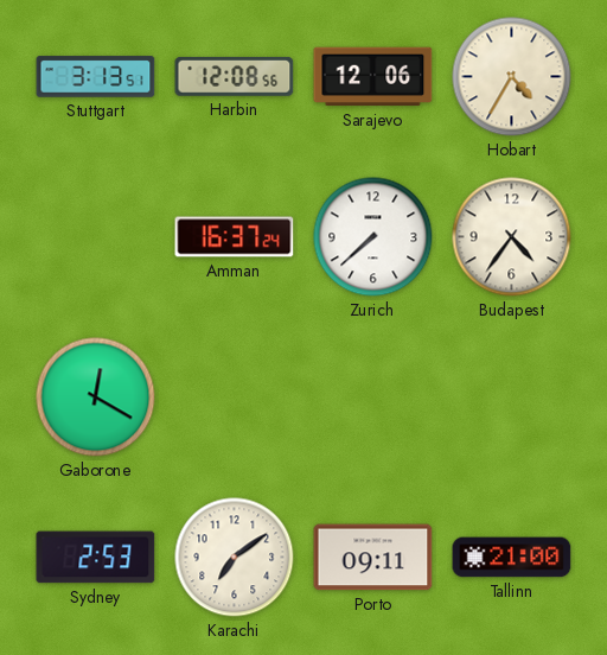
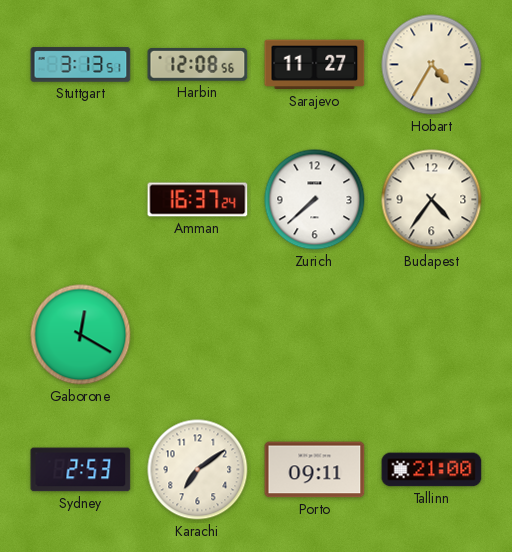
Sarajevo: 12:06 -> 11:27
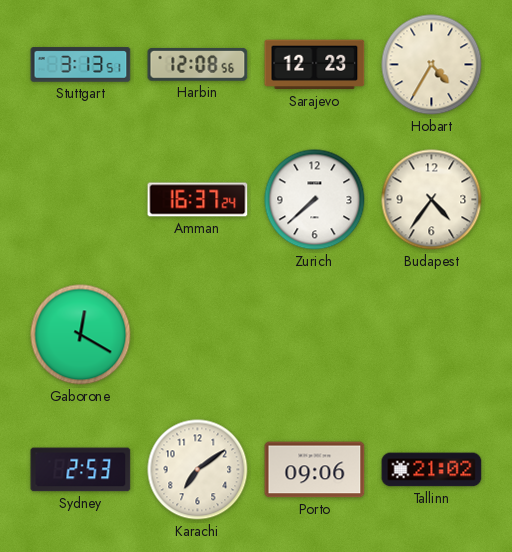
Sarajevo: 11:27 -> 12:23
Porto: 09:11 -> 09:06
Tallinn: 21:00 -> 21:02
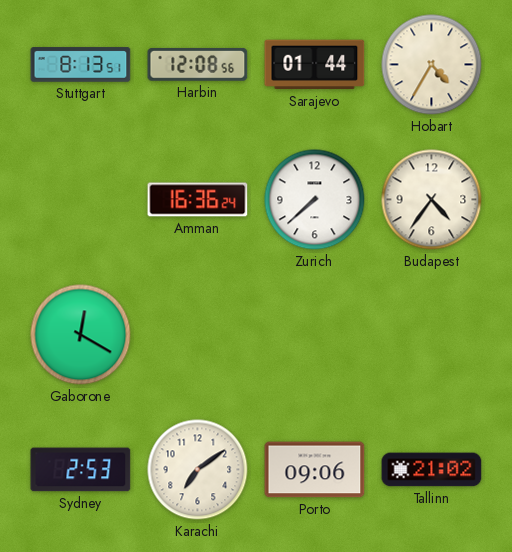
Stuttgart: 3:13 -> 8:13
Sarajevo: 12:23 -> 01:44
Amman: 16:37 -> 16:36
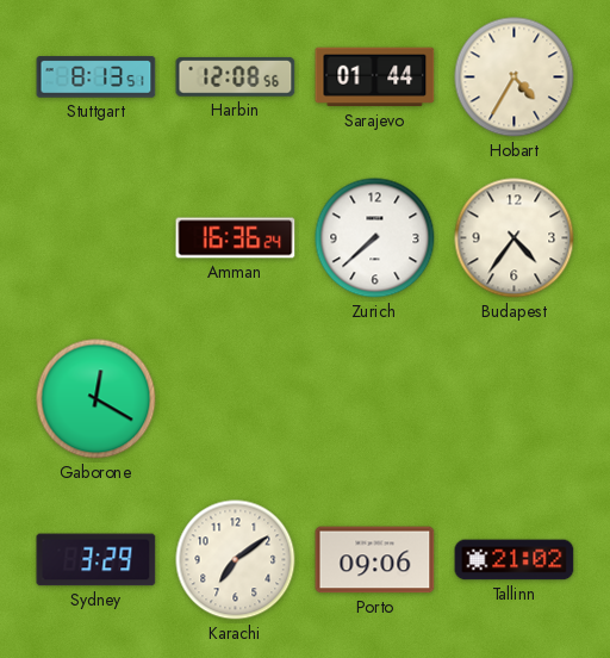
Sydney: 2:53 -> 3:29
